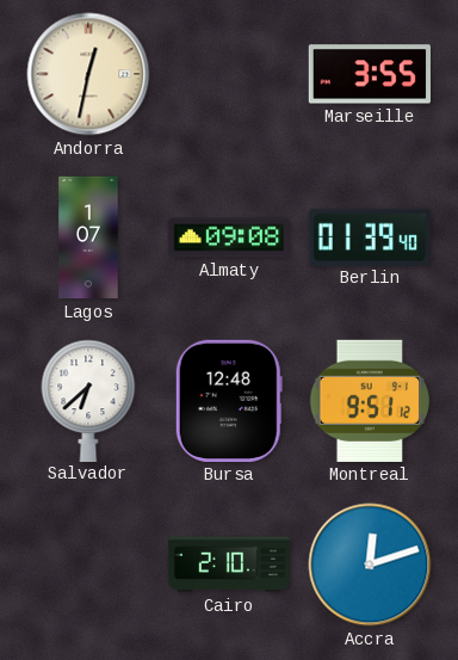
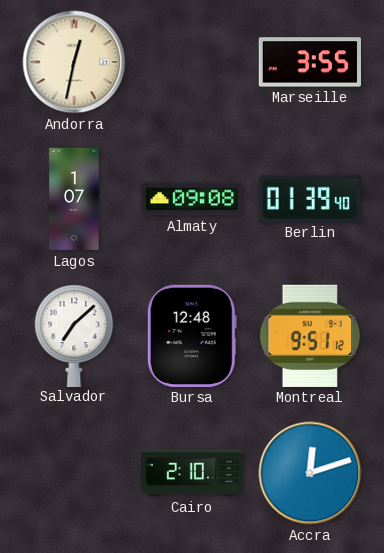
Salvador: 6:38 -> 7:08
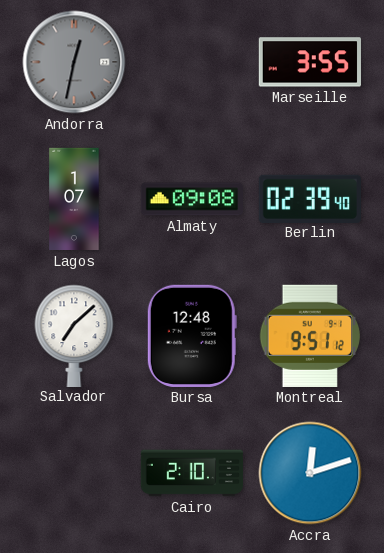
Andorra dial: cream -> grey
Berlin: 01:39 -> 02:39
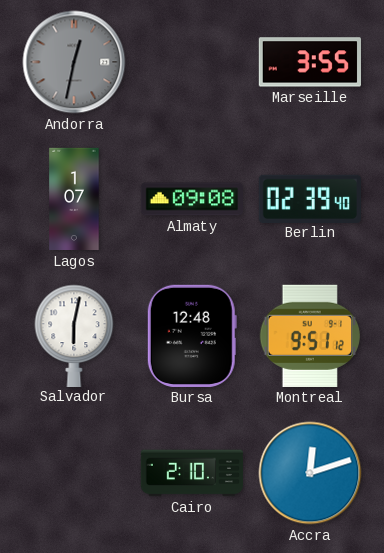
Salvador: 7:08 -> 6:02
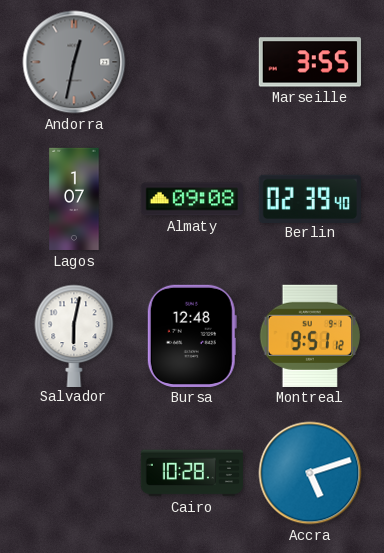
Cairo: 2:10 -> 10:28
Accra: 12:12 -> 5:12
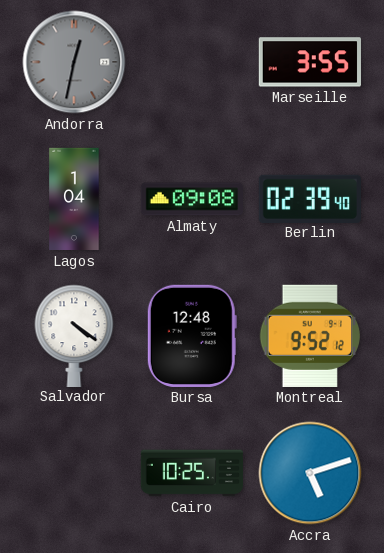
Lagos: 1:07 -> 1:04
Salvador: 6:02 -> 4:21
Montreal: 9:51 -> 9:52
Cairo: 10:28 -> 10:25
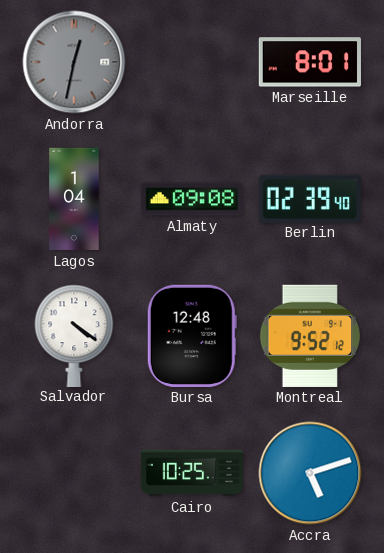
Marseille: 3:55 -> 8:01
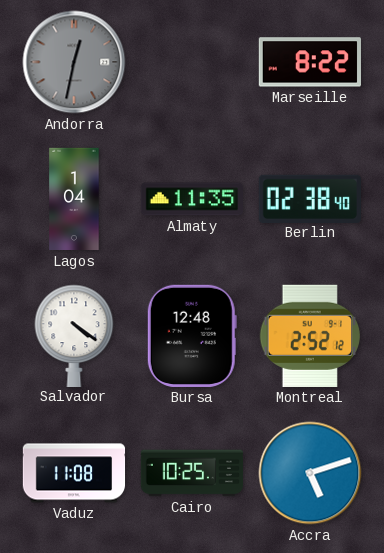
Marseille: 8:01 -> 8:22
Almaty: 09:08 -> 11:35
Berlin: 02:39 -> 02:38
Montreal: 9:52 -> 2:52
Vaduz: none -> 11:08
